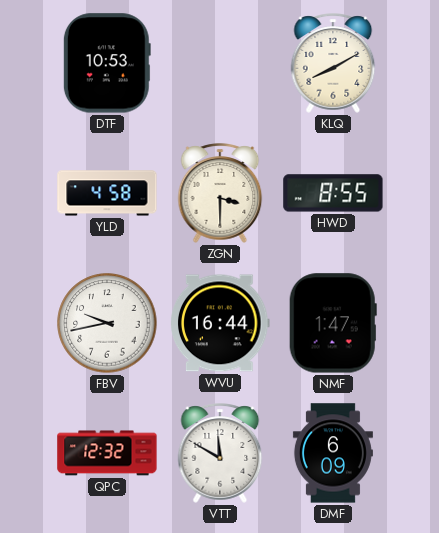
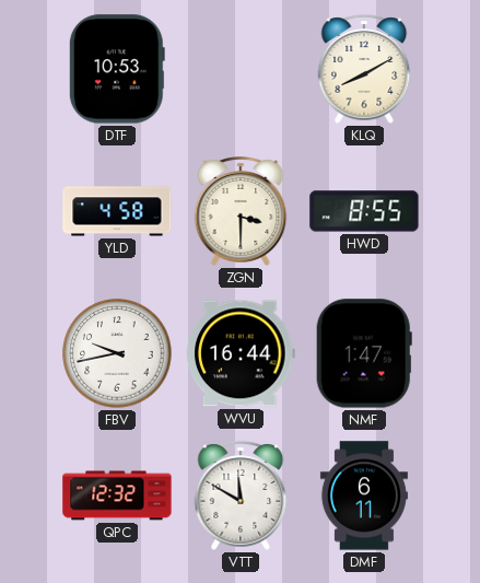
DMF: 6:09 -> 6:11
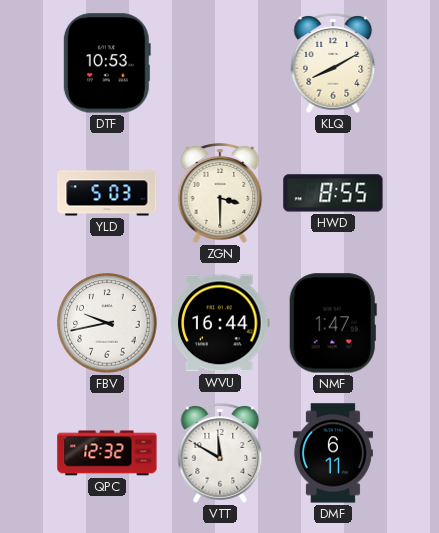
YLD: 4:58 -> 5:03
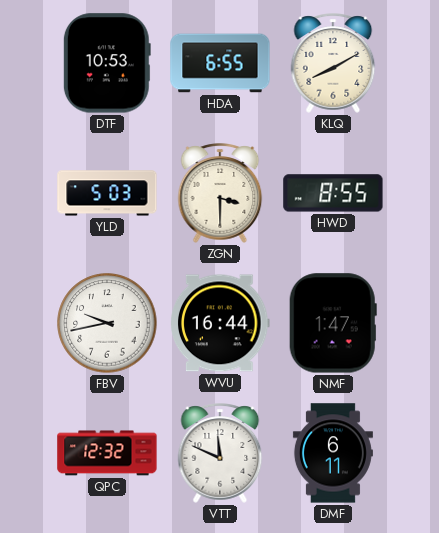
HDA: none -> 6:55
VTT: 11:50 -> 11:49
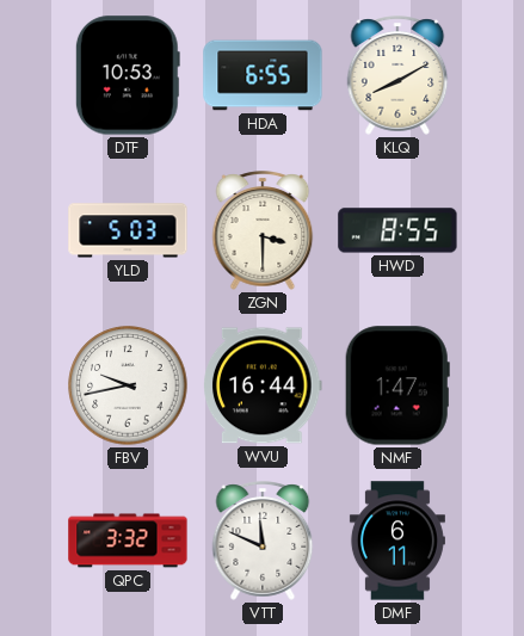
QPC: 12:32 -> 3:32
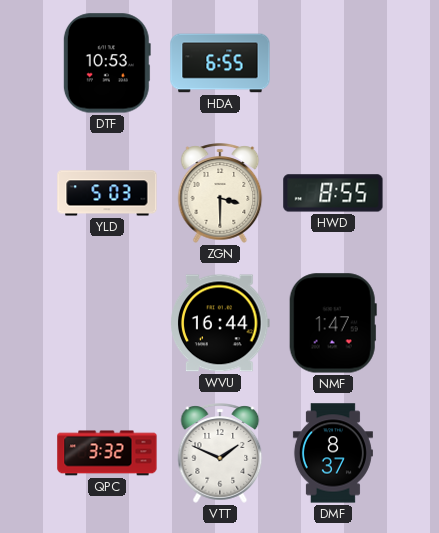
KLQ: 8:10 -> none
FBV: 9:43 -> none
VTT: 11:49 -> 1:49
DMF: 6:11 -> 8:37
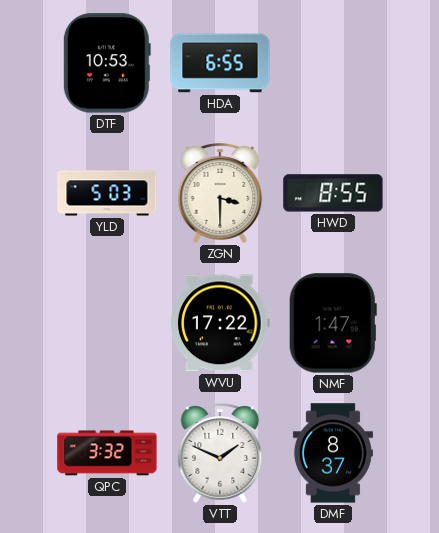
WVU: 16:44 -> 17:22
